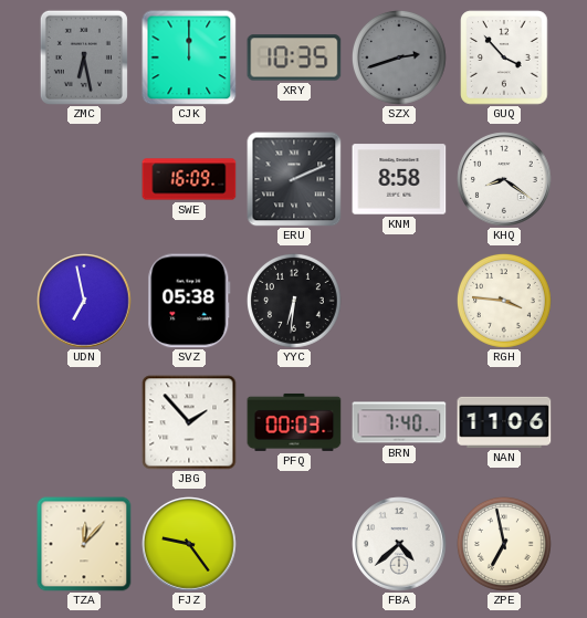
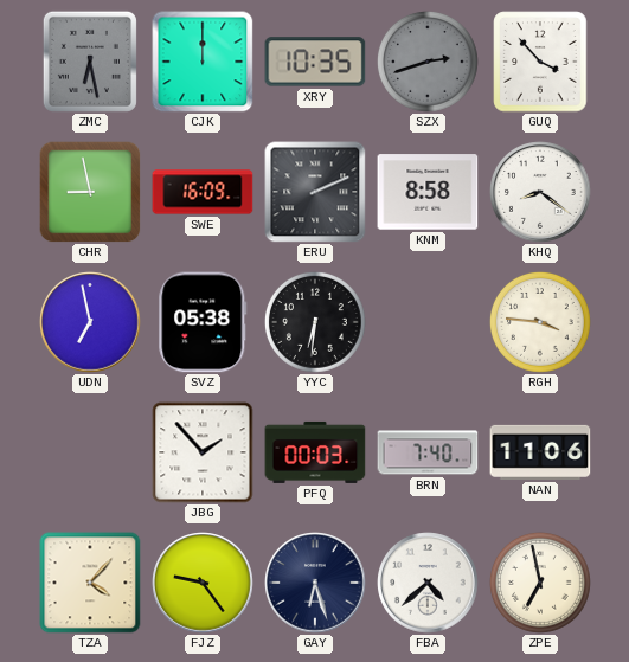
CHR: none -> 8:58
TZA: 12:07 -> 4:07
GAY: none -> 6:27
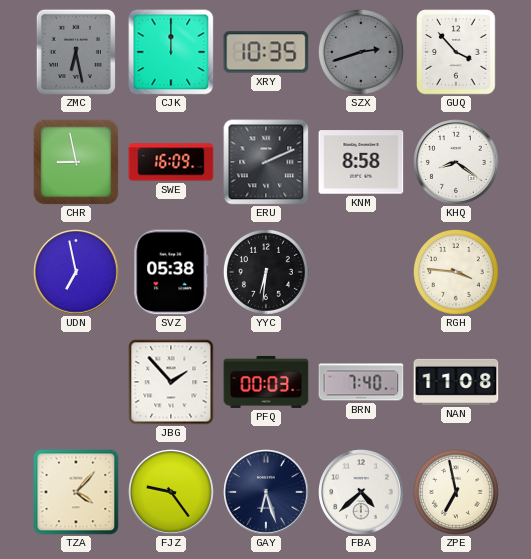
NAN: 11:06 -> 11:08
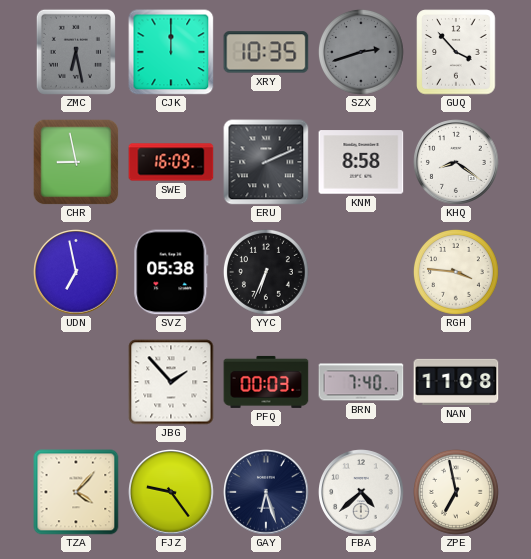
YYC: 6:31 -> 6:34
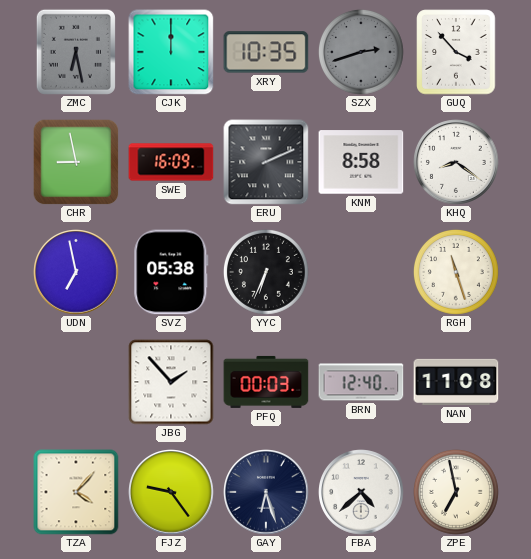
RGH: 3:46 -> 11:27
BRN: 7:40 -> 12:40
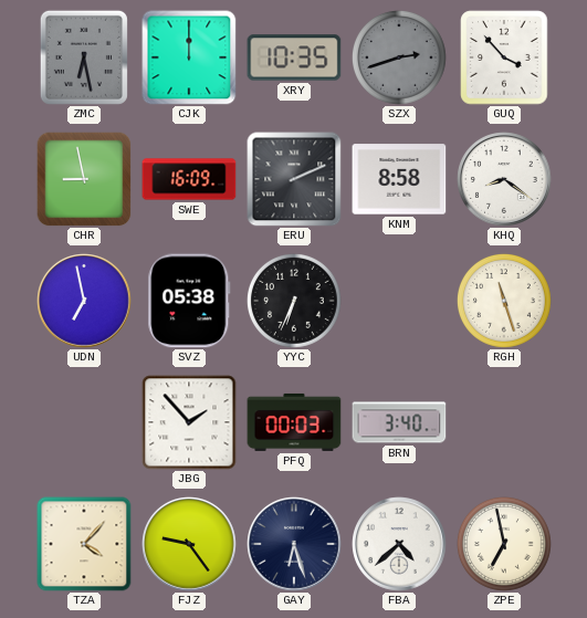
BRN: 12:40 -> 3:40
NAN: 11:08 -> none
